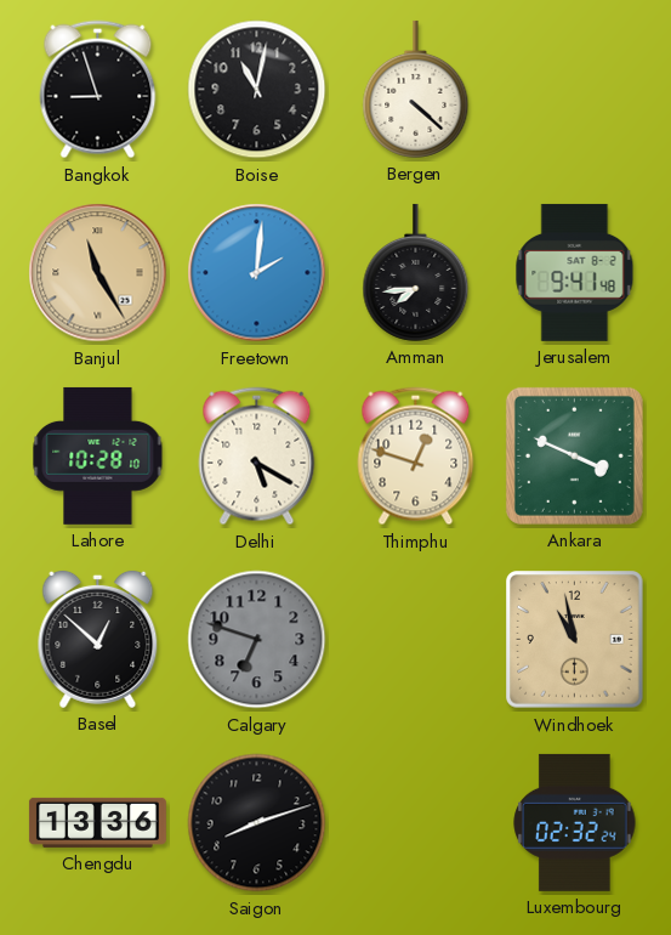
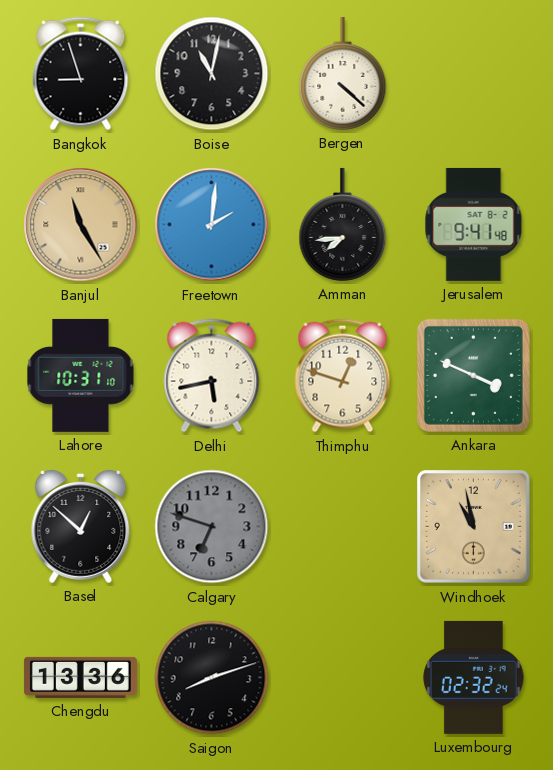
Lahore: 10:28 -> 10:31
Delhi: 5:20 -> 5:43
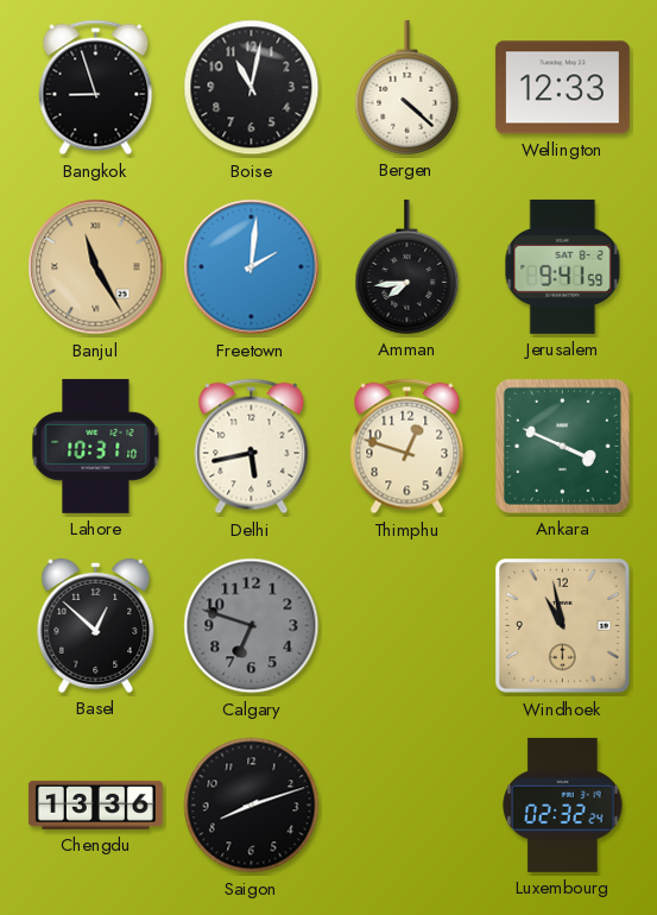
Wellington: none -> 12:33
Jerusalem: 9:41:48 -> 9:41:59
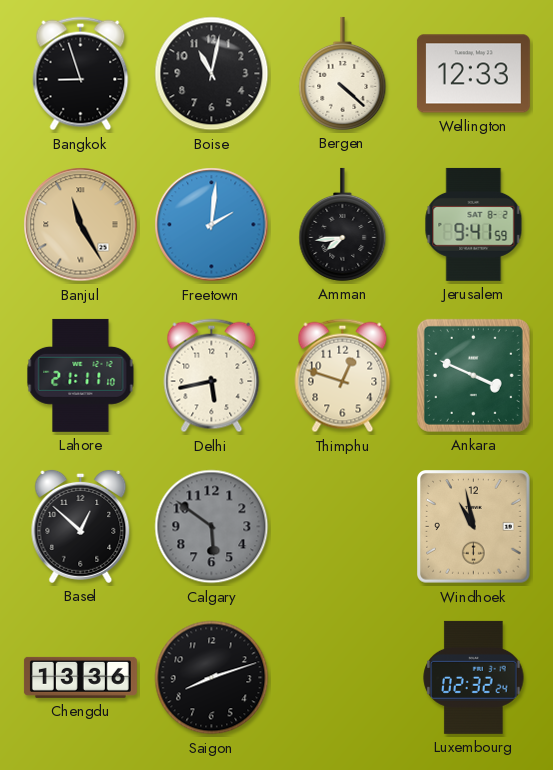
Lahore: 10:31 -> 21:11
Calgary: 6:48 -> 5:51
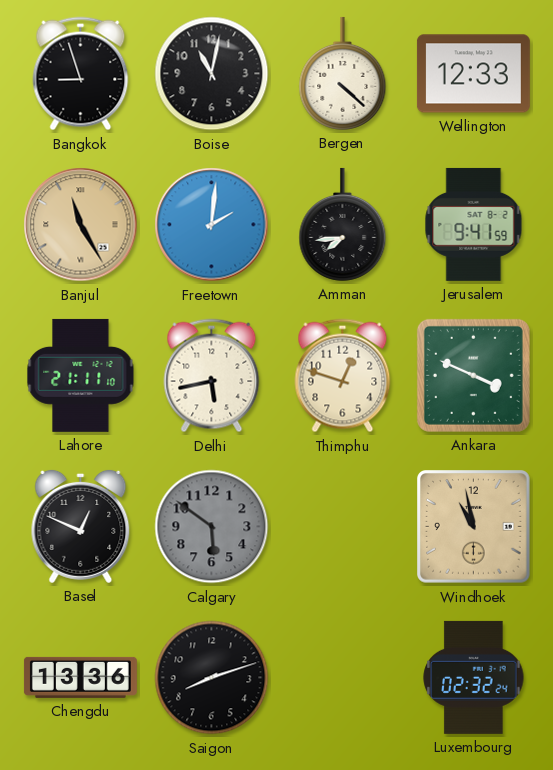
Basel: 12:52 -> 12:49
